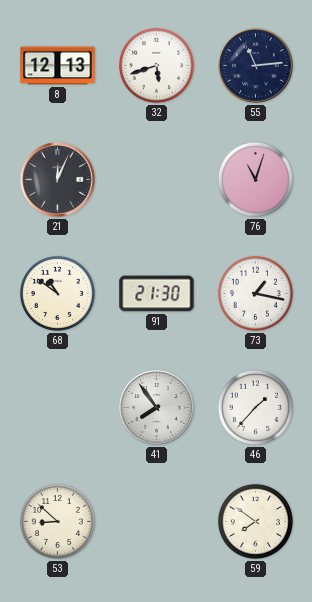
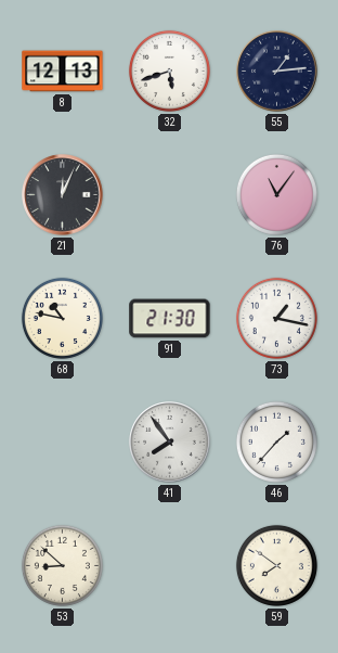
55: 11:14 -> 1:14
76: 11:03 -> 11:06
68: 10:51 -> 10:47
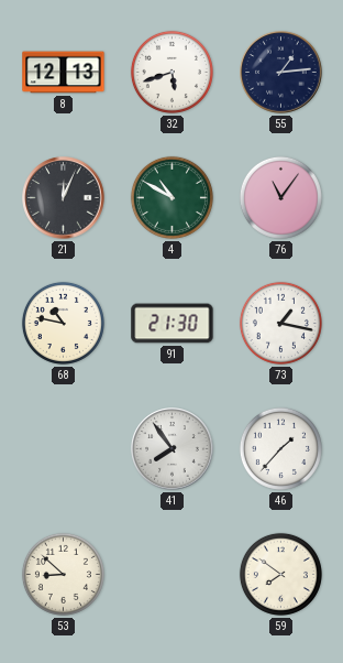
4: none -> 10:50
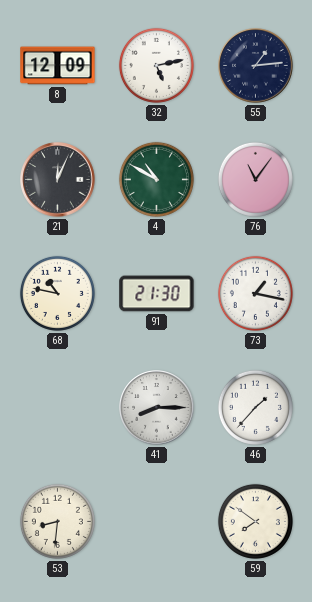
8: 12:13 -> 12:09
32: 5:42 -> 5:13
41: 7:54 -> 8:15
53: 8:52 -> 8:31
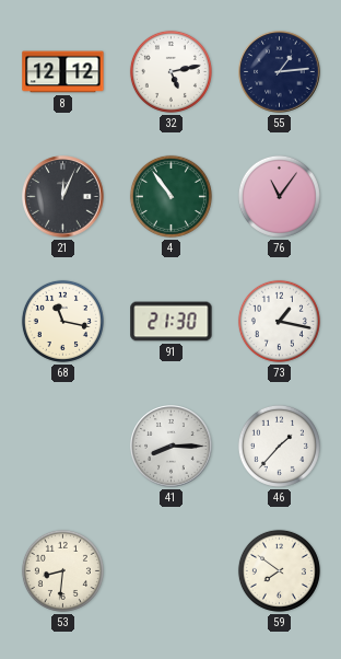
8: 12:09 -> 12:12
4: 10:50 -> 10:54
68: 10:47 -> 11:17
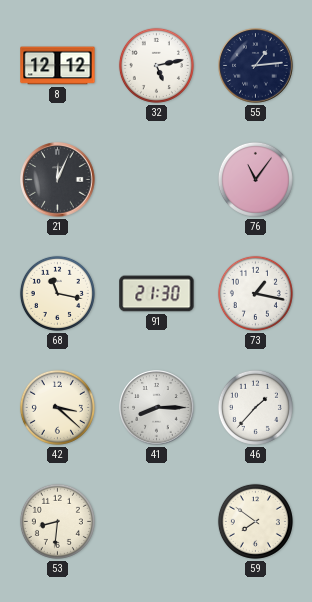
4: 10:54 -> none
42: none -> 3:22
